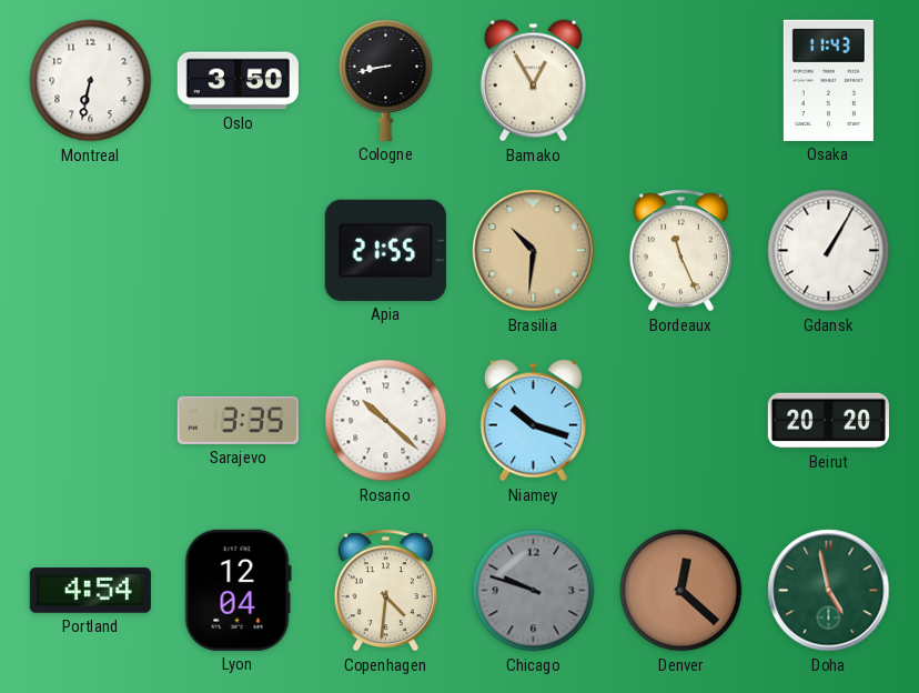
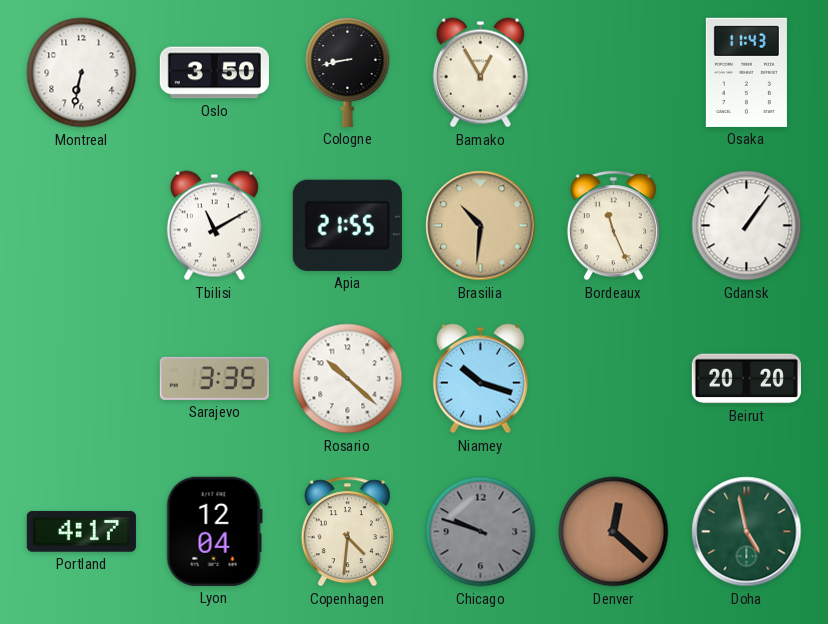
Tbilisi: none -> 11:10
Gdansk: 1:05 -> 1:06
Portland: 4:54 -> 4:17
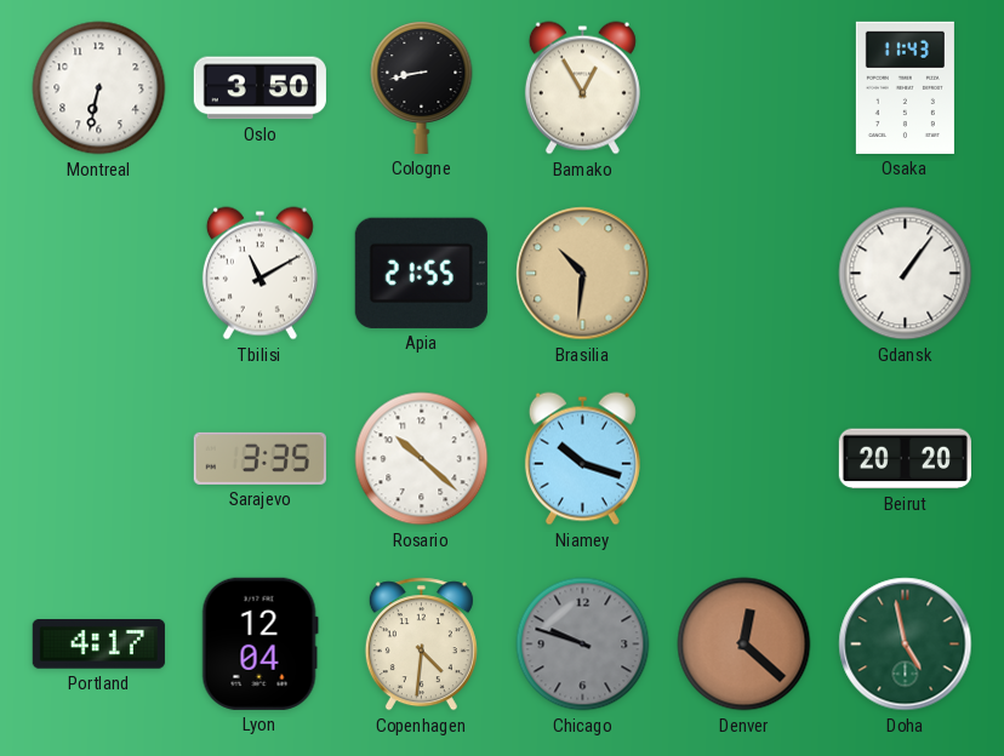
Bordeaux: 11:26 -> none
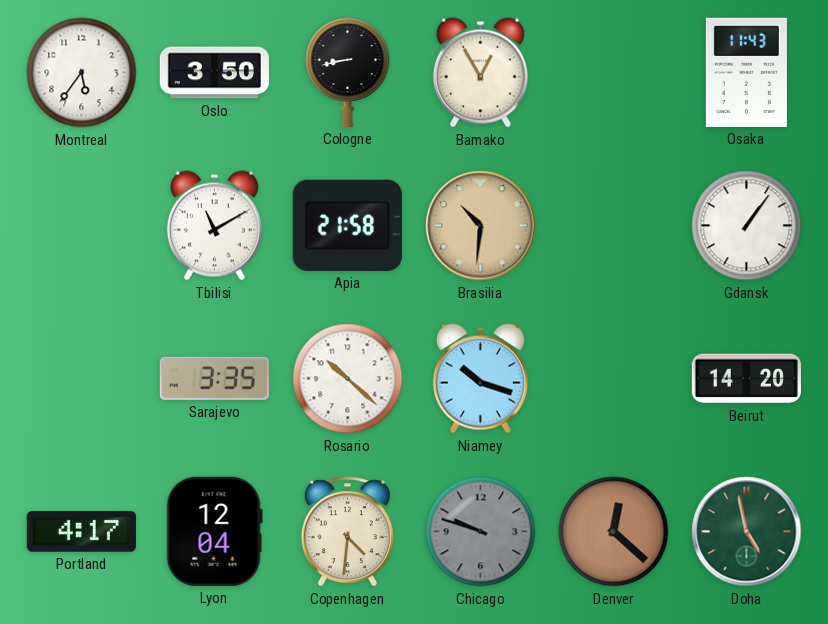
Montreal: 6:32 -> 5:36
Apia: 21:55 -> 21:58
Beirut: 20:20 -> 14:20
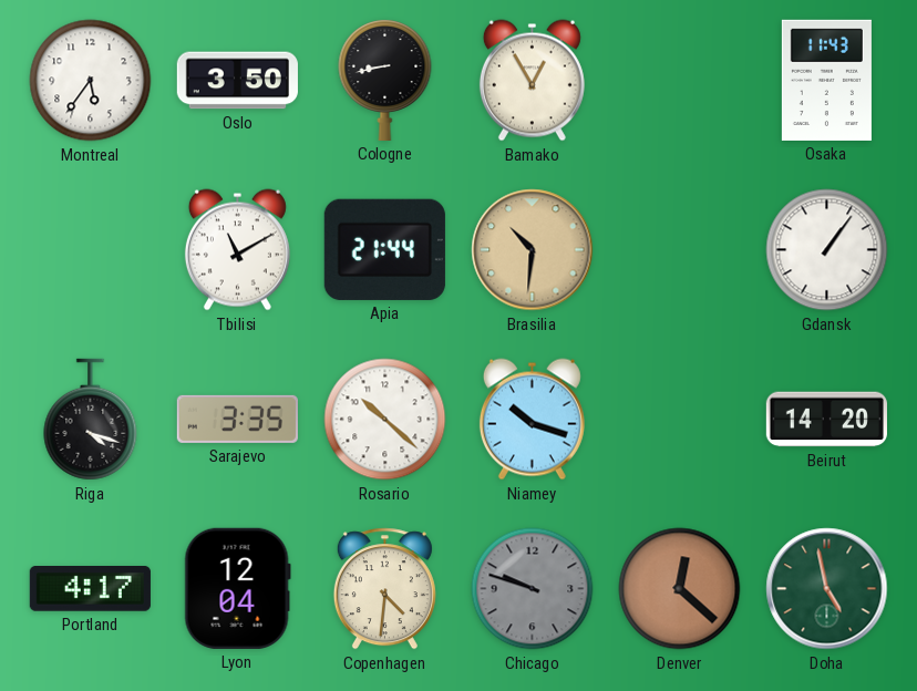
Apia: 21:58 -> 21:44
Riga: none -> 4:18
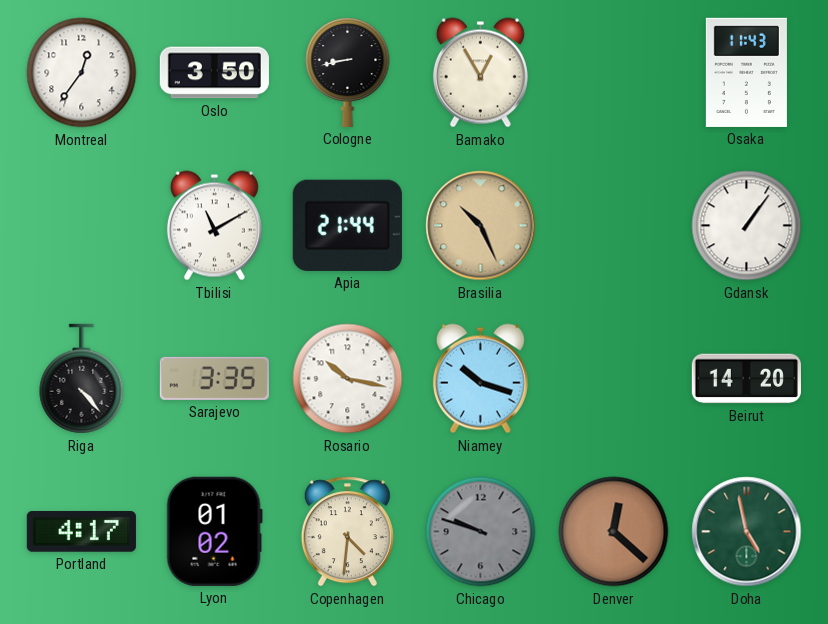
Montreal: 5:36 -> 12:36
Brasilia: 10:31 -> 10:26
Riga: 4:18 -> 4:23
Rosario: 10:22 -> 10:17
Lyon: 12:04 -> 01:02
